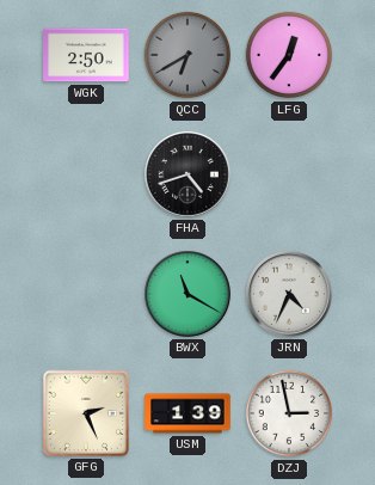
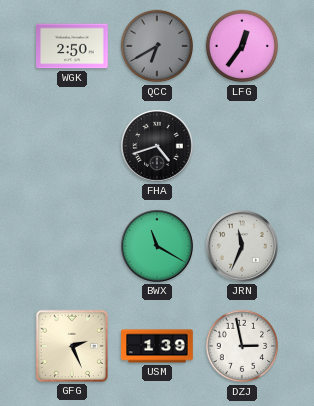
JRN: 4:34 -> 11:34
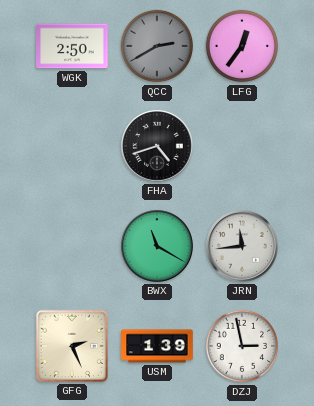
QCC: 6:40 -> 2:40
JRN: 11:34 -> 11:44
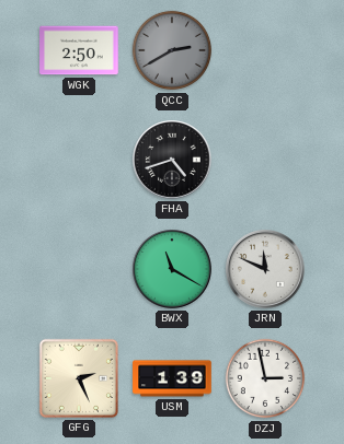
LFG: 12:36 -> none
JRN: 11:44 -> 11:49
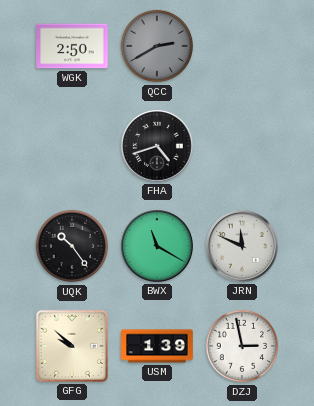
UQK: none -> 10:24
GFG: 2:26 -> 9:52
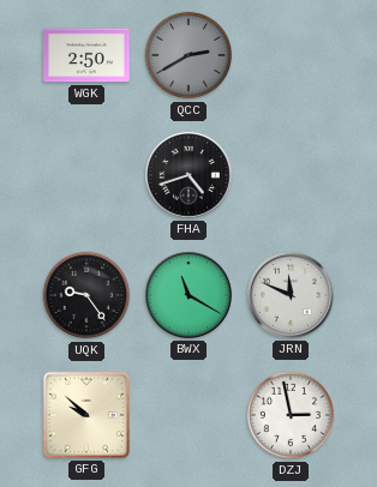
UQK: 10:24 -> 9:24
USM: 1:39 -> none
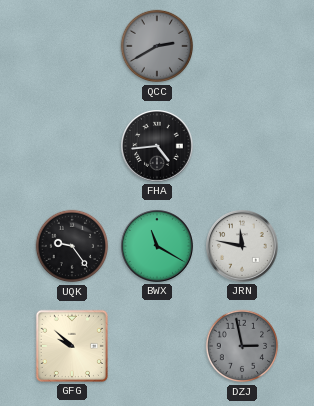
WGK: 2:50 -> none
FHA: 4:42 -> 4:44
JRN: 11:49 -> 11:47
DZJ dial: white -> grey
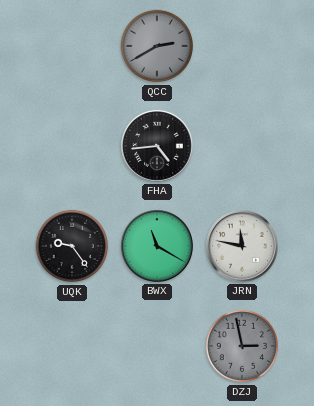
GFG: 9:52 -> none
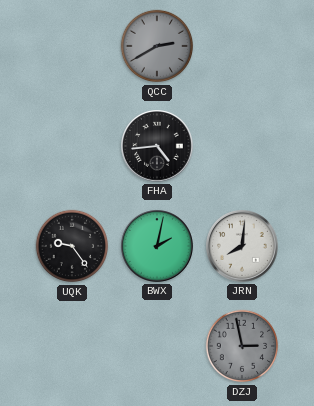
BWX: 11:20 -> 2:02
JRN: 11:47 -> 8:01
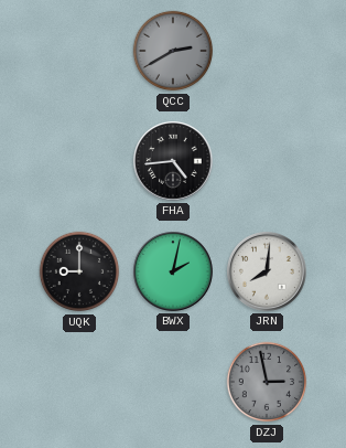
UQK: 9:24 -> 9:00
